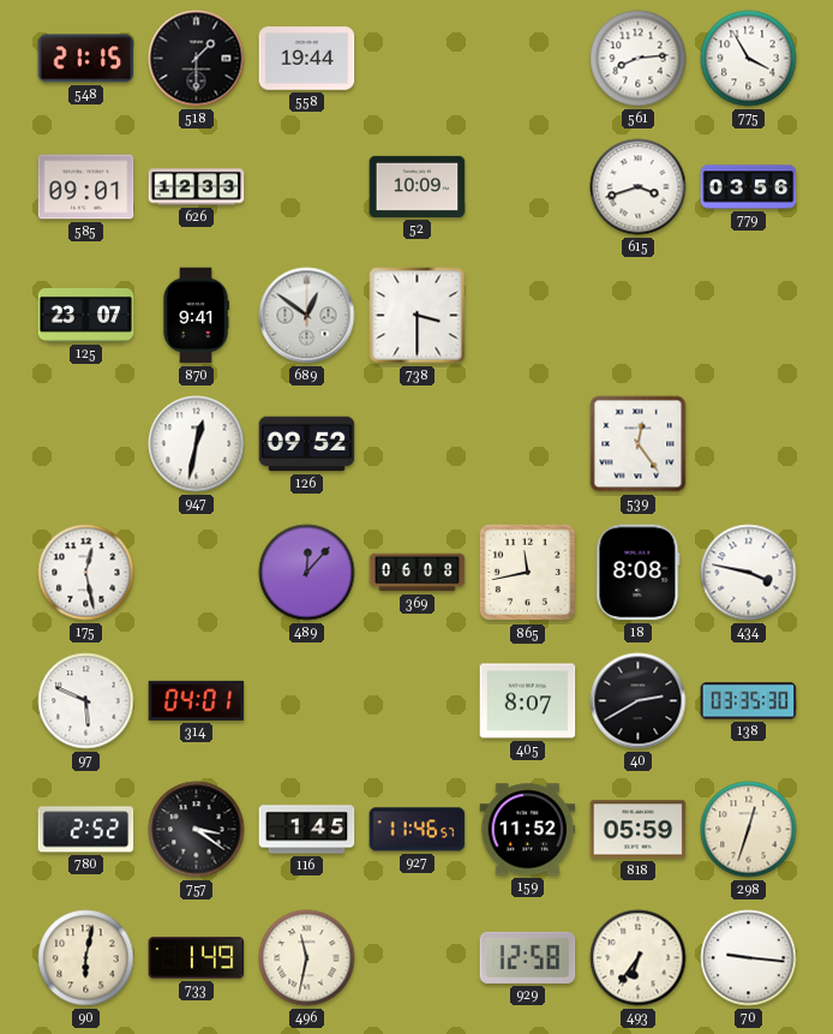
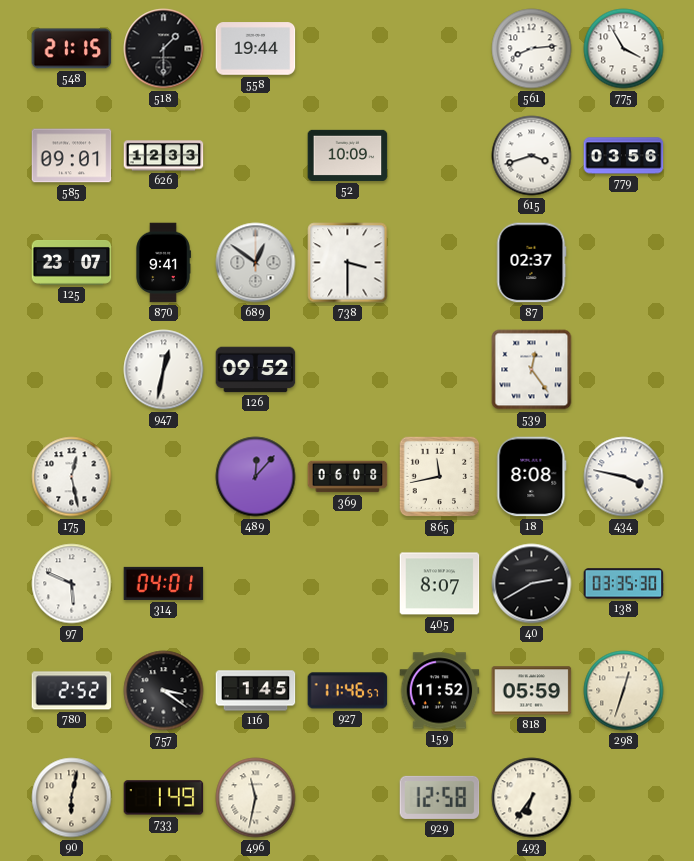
87: none -> 02:37
70: 9:16 -> none
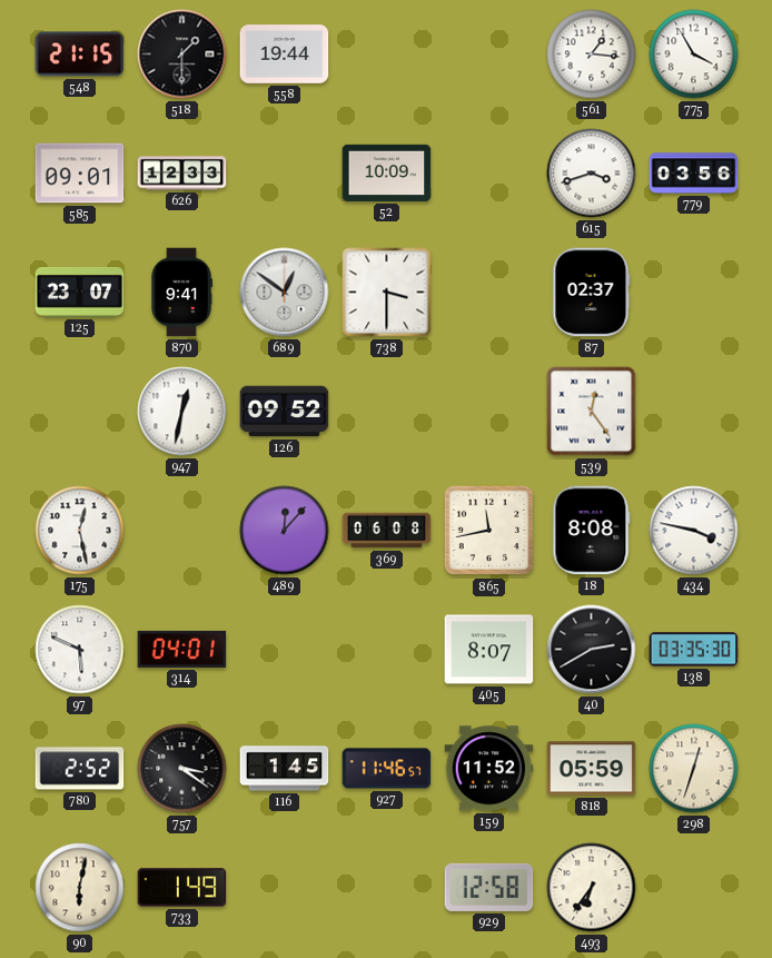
561: 8:14 -> 1:16
496: 11:32 -> none
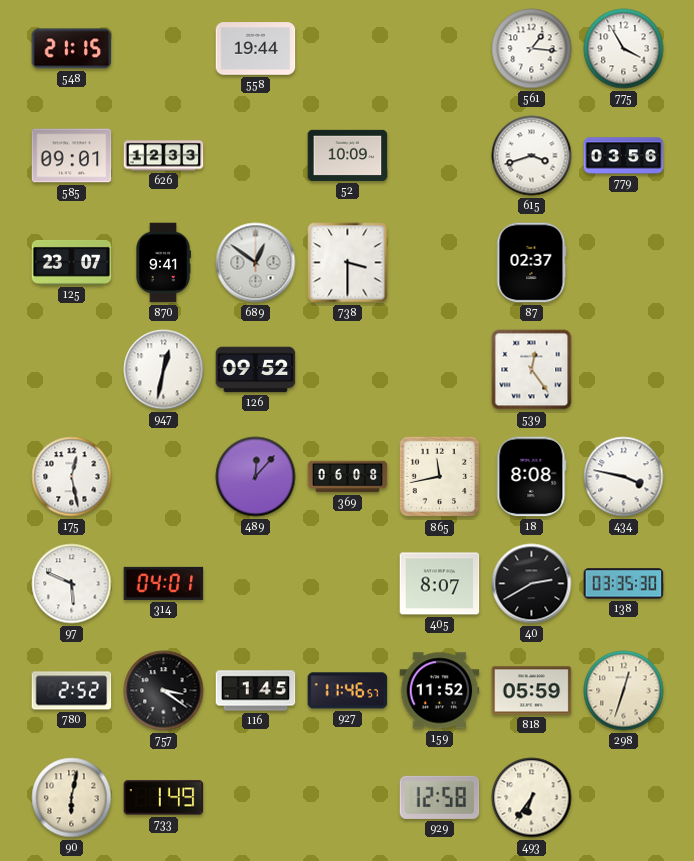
518: 1:30 -> none
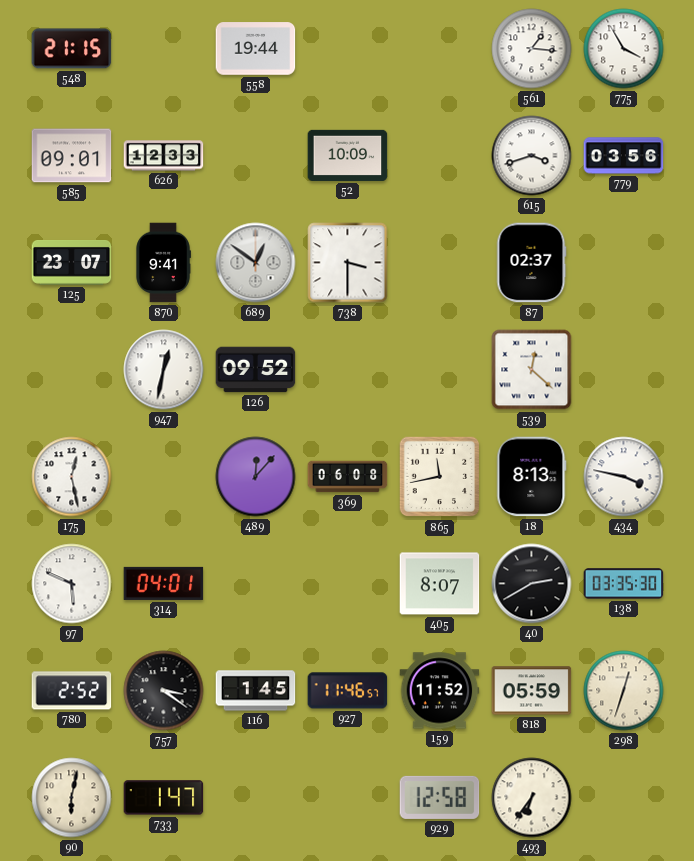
539: 12:24 -> 12:22
18: 8:08 -> 8:13
733: 1:49 -> 1:47
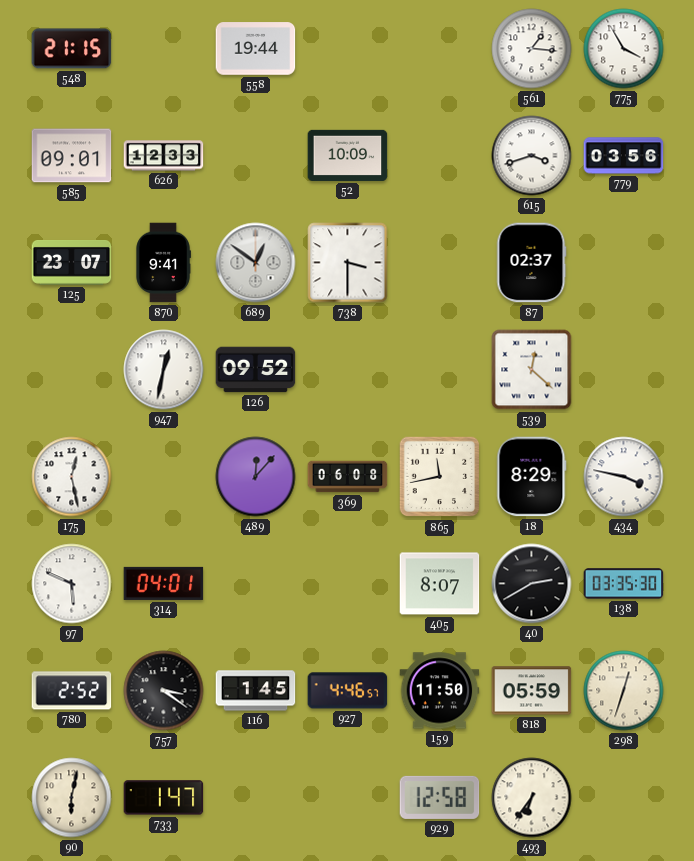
18: 8:13 -> 8:29
927: 11:46 -> 4:46
159: 11:52 -> 11:50
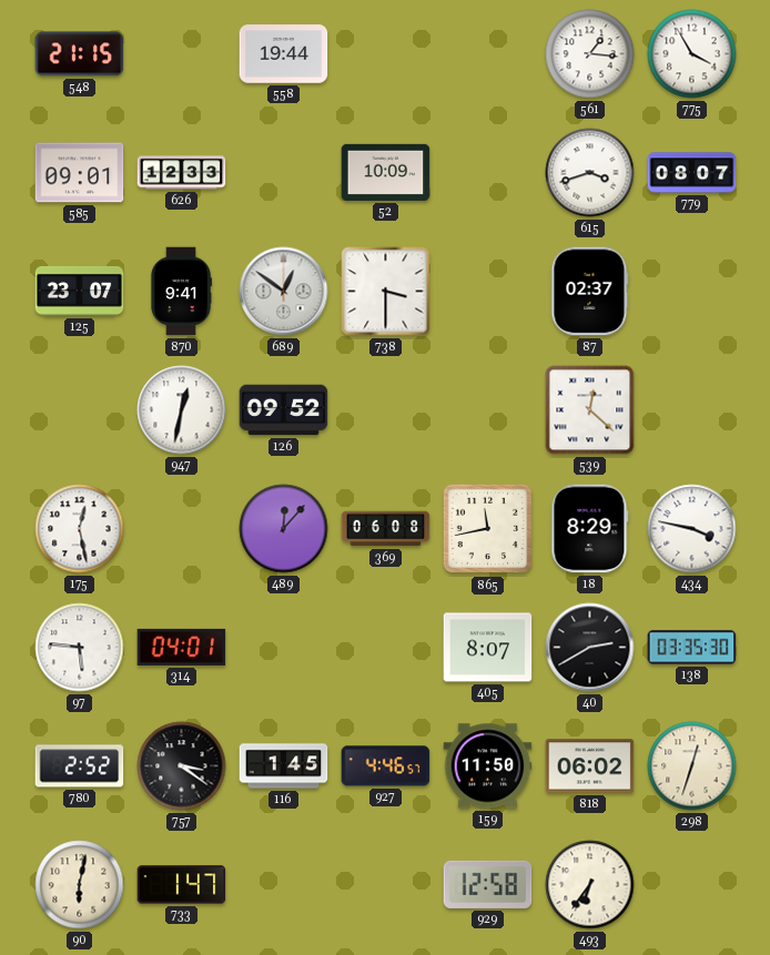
779: 03:56 -> 08:07
97: 5:49 -> 5:46
818: 05:59 -> 06:02
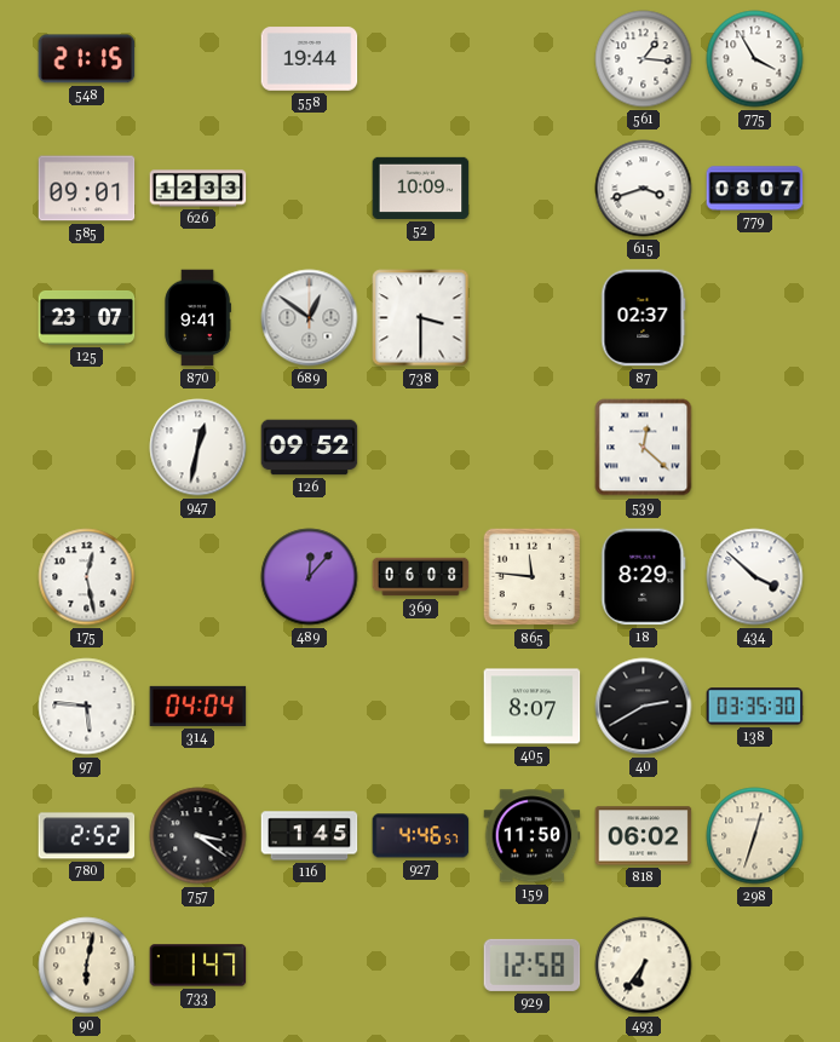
865: 11:43 -> 11:46
434: 3:47 -> 3:52
314: 04:01 -> 04:04
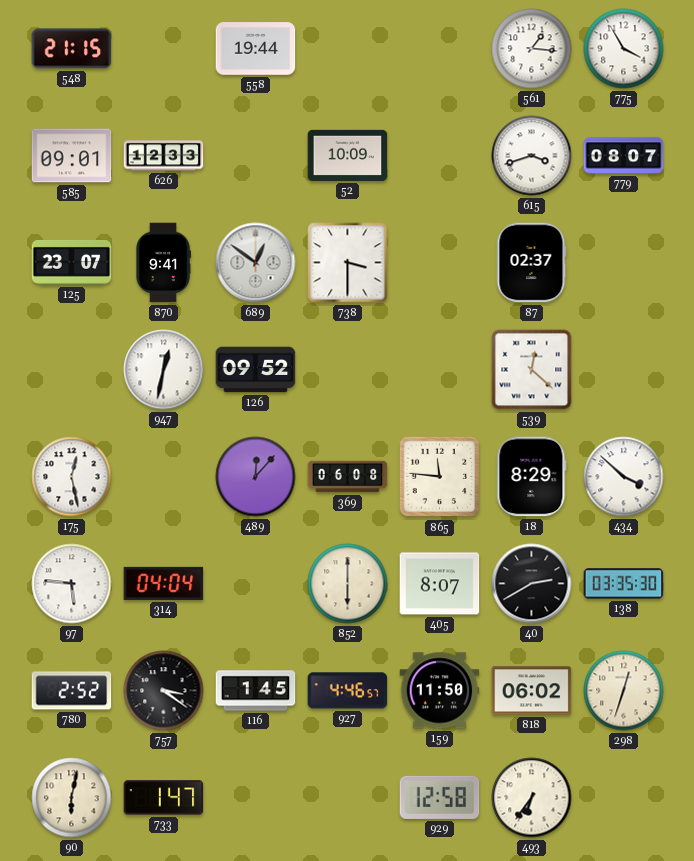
852: none -> 6:00
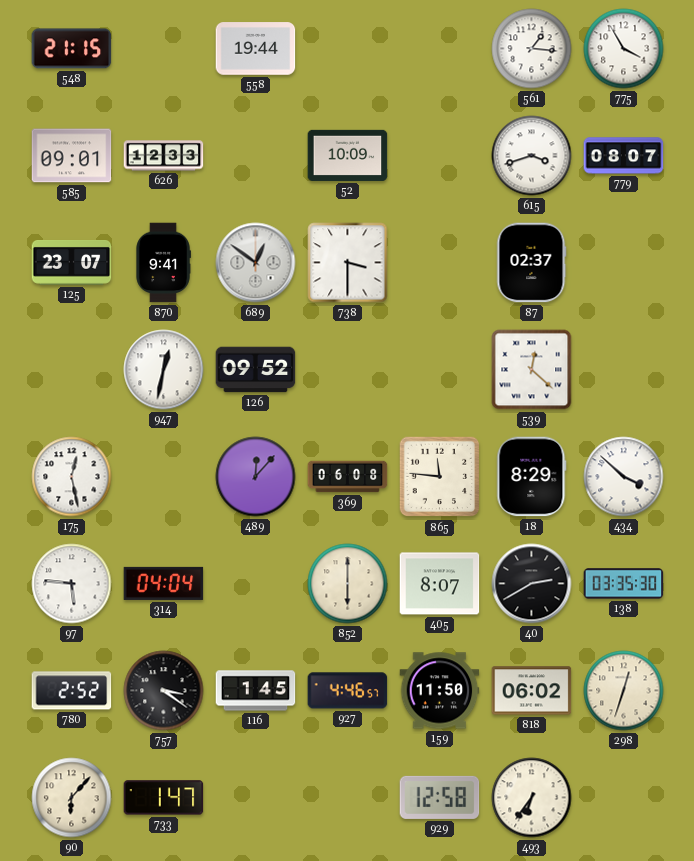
90: 6:02 -> 6:07
